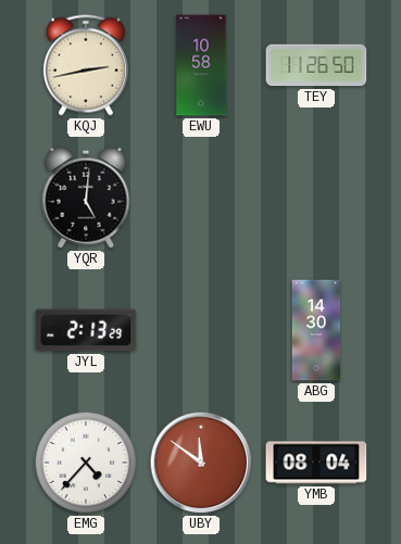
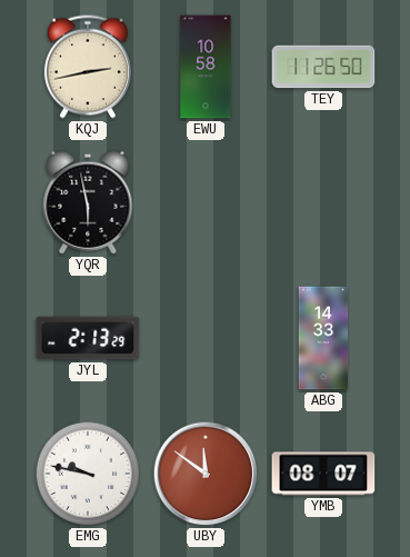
YQR: 5:01 -> 5:58
ABG: 14:30 -> 14:33
EMG: 4:37 -> 9:47
YMB: 08:04 -> 08:07
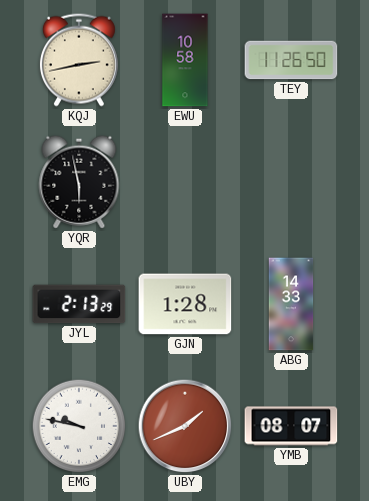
GJN: none -> 1:28
UBY: 11:51 -> 1:41
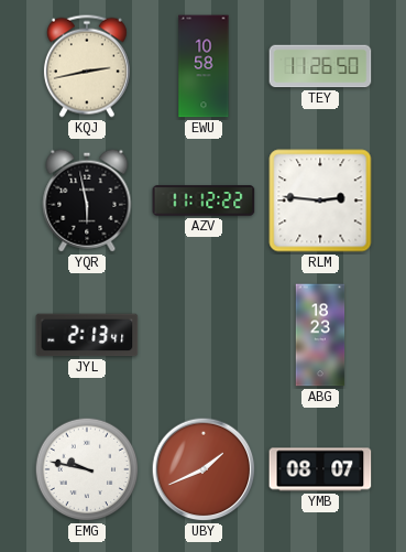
AZV: none -> 11:12
RLM: none -> 2:46
JYL: 2:13:29 -> 2:13:41
GJN: 1:28 -> none
ABG: 14:33 -> 18:23
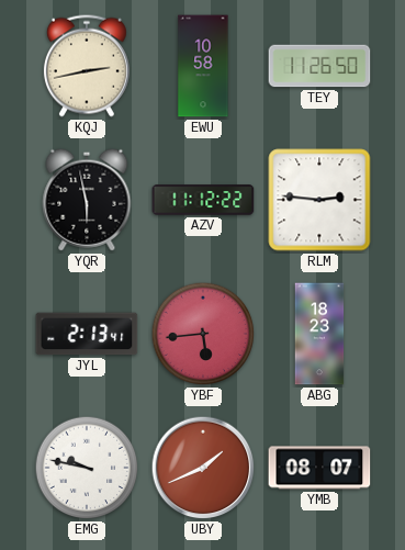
YBF: none -> 5:44
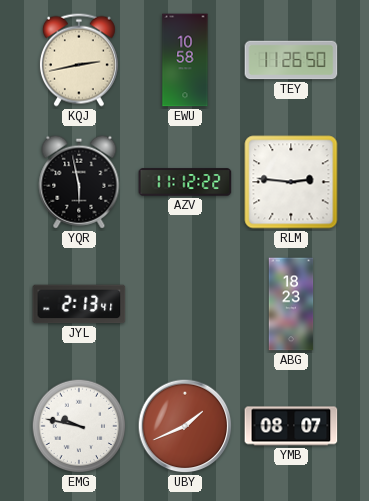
YBF: 5:44 -> none
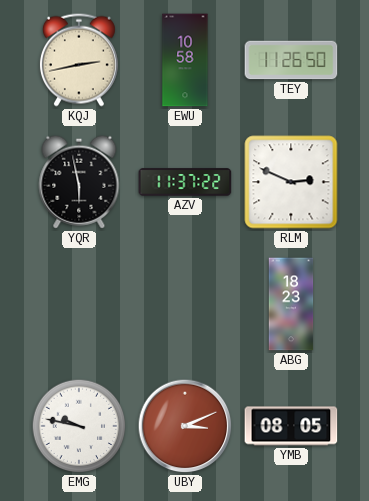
AZV: 11:12 -> 11:37
RLM: 2:46 -> 2:49
JYL: 2:13 -> none
UBY: 1:41 -> 3:11
YMB: 08:07 -> 08:05
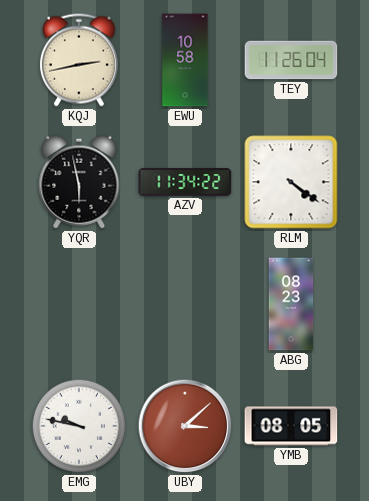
TEY: 11:26:50 -> 11:26:04
AZV: 11:37 -> 11:34
RLM: 2:49 -> 4:21
ABG: 18:23 -> 08:23
UBY: 3:11 -> 3:08
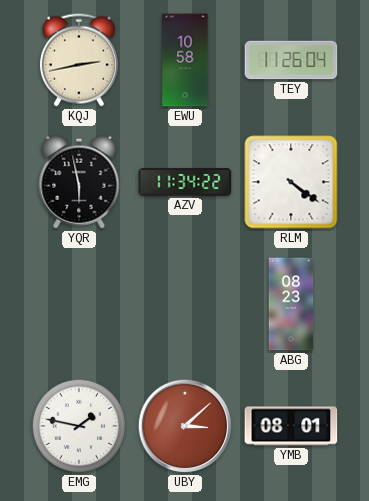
EMG: 9:47 -> 1:47
YMB: 08:05 -> 08:01
